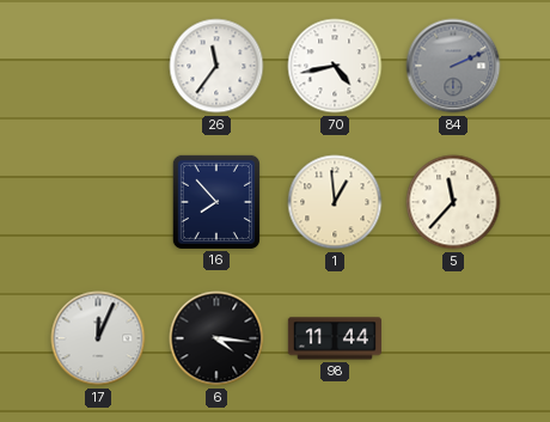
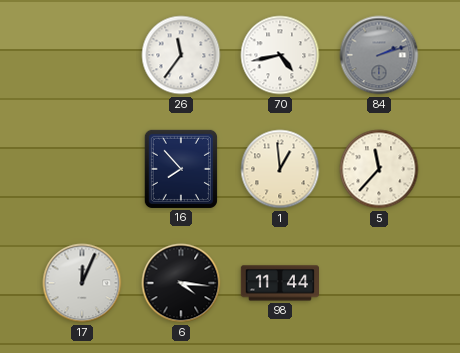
84: 2:11 -> 2:12
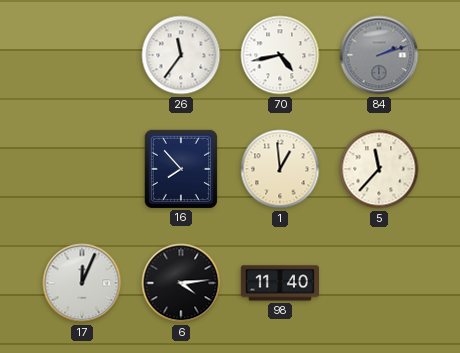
6: 4:16 -> 4:14
98: 11:44 -> 11:40
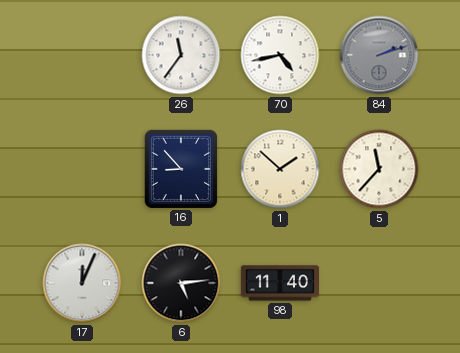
16: 7:53 -> 8:53
1: 12:59 -> 1:52
6: 4:14 -> 5:14
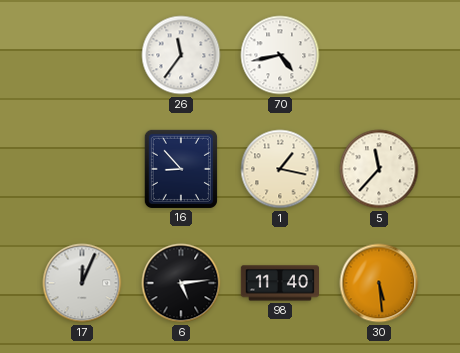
84: 2:12 -> none
1: 1:52 -> 1:17
30: none -> 5:29
